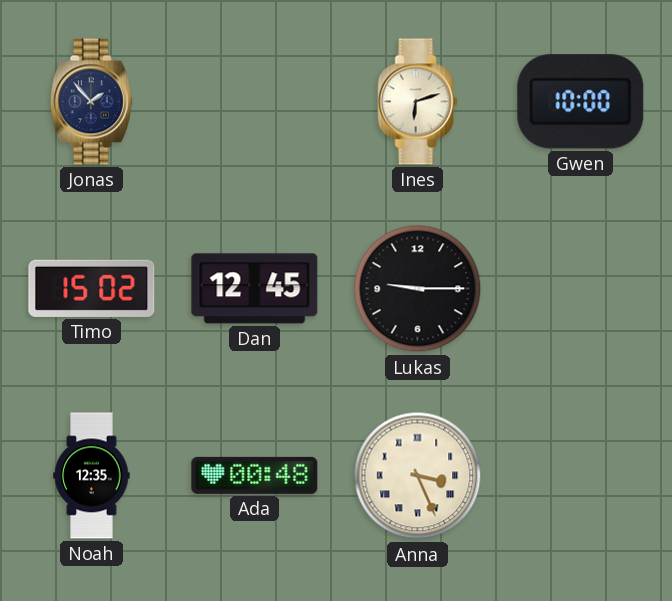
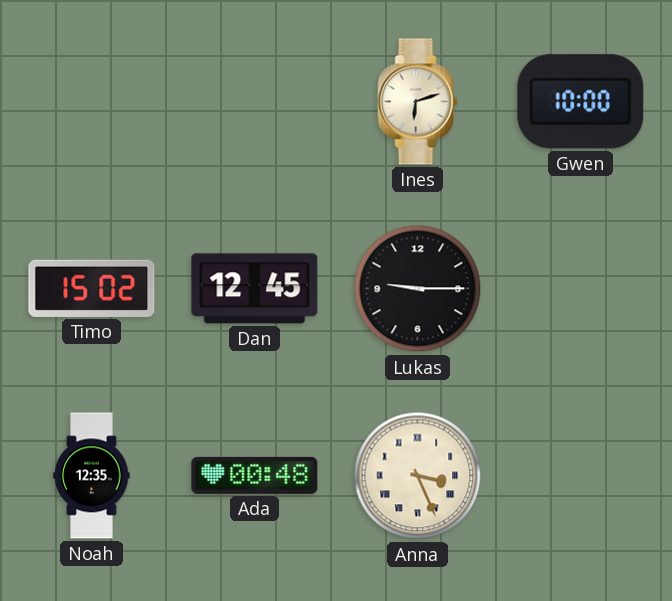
Jonas: 1:53 -> none
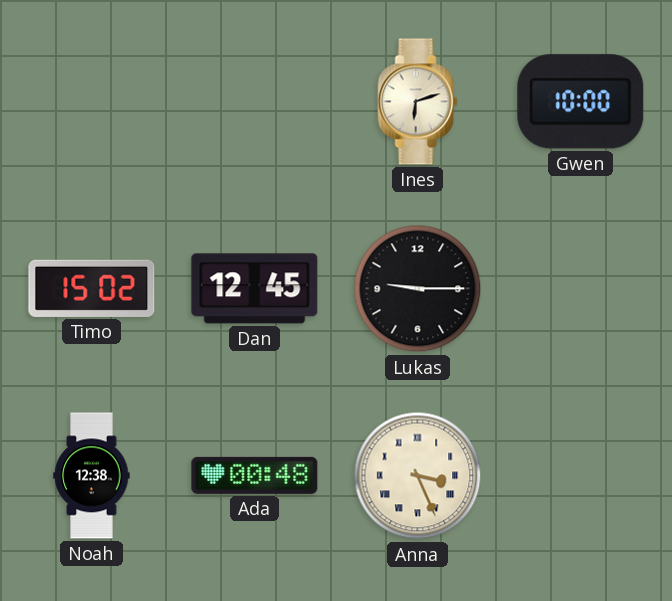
Noah: 12:35 -> 12:38
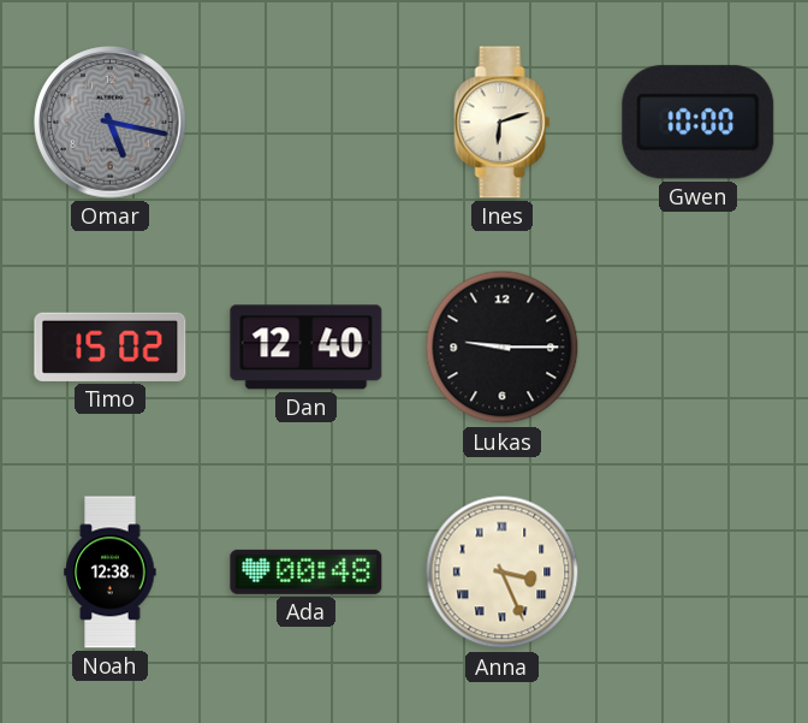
Omar: none -> 5:17
Dan: 12:45 -> 12:40
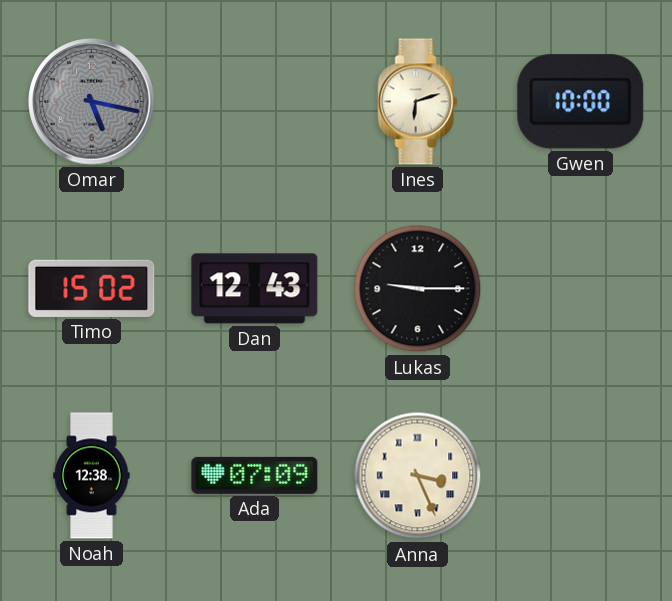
Dan: 12:40 -> 12:43
Ada: 00:48 -> 07:09
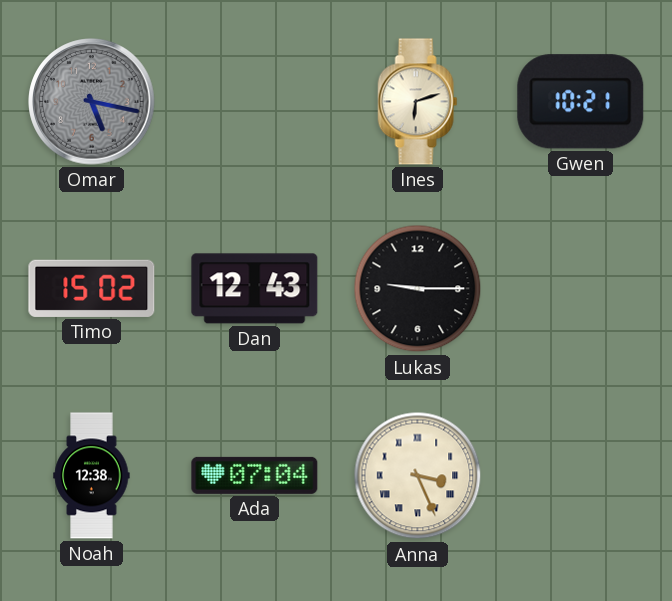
Gwen: 10:00 -> 10:21
Ada: 07:09 -> 07:04
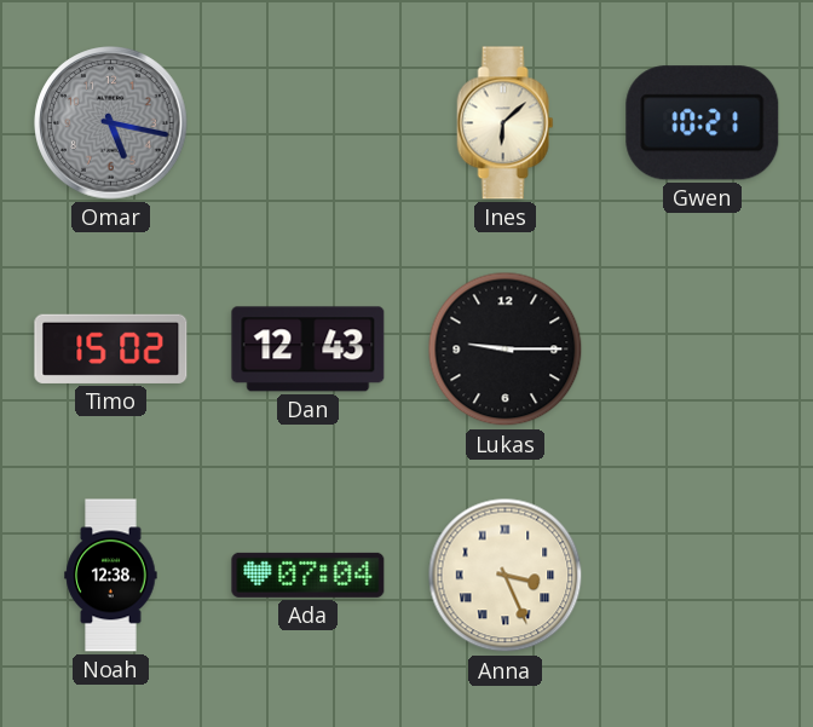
Ines: 6:12 -> 6:08
